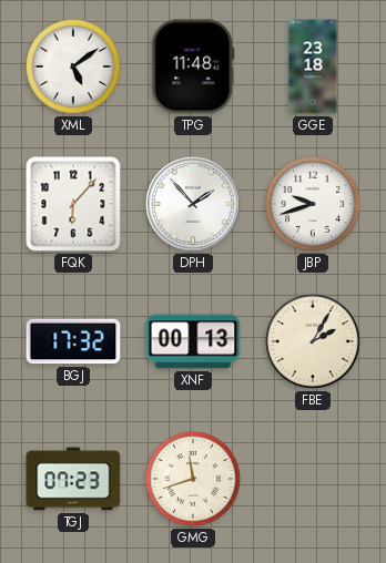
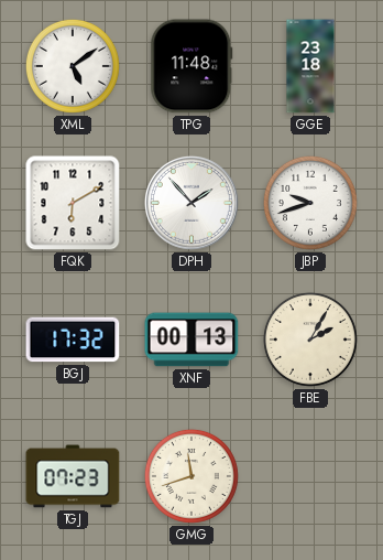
FQK: 6:07 -> 6:10
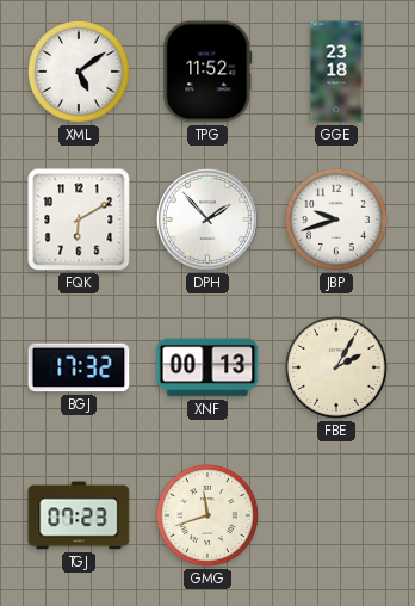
TPG: 11:48 -> 11:52
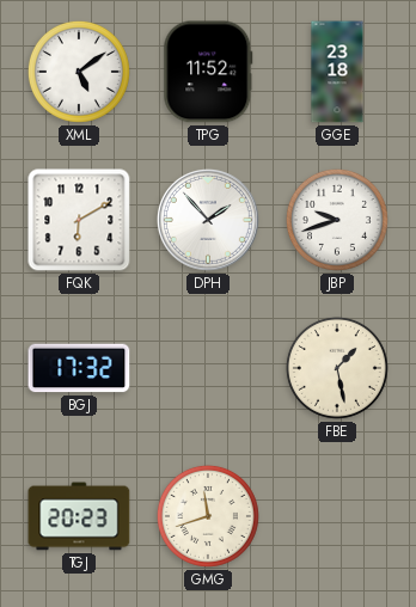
XNF: 00:13 -> none
FBE: 2:05 -> 1:28
TGJ: 07:23 -> 20:23
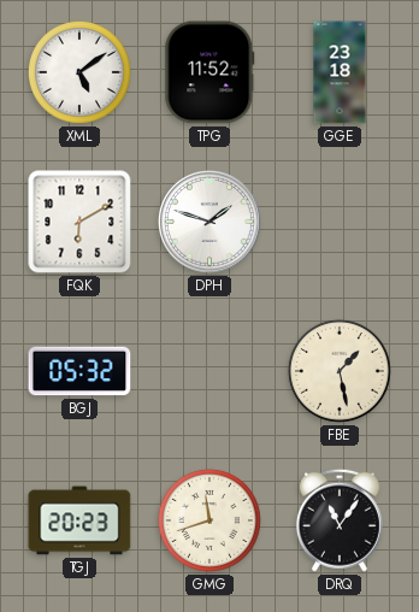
DPH: 1:53 -> 1:48
JBP: 9:42 -> none
BGJ: 17:32 -> 05:32
DRQ: none -> 11:06
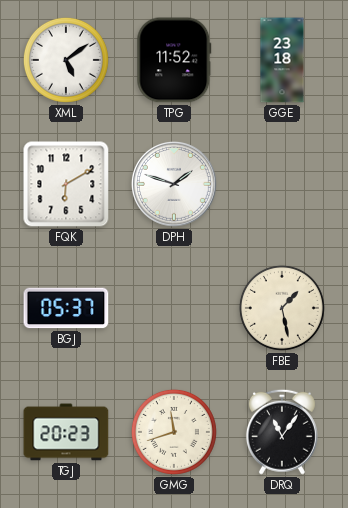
BGJ: 05:32 -> 05:37
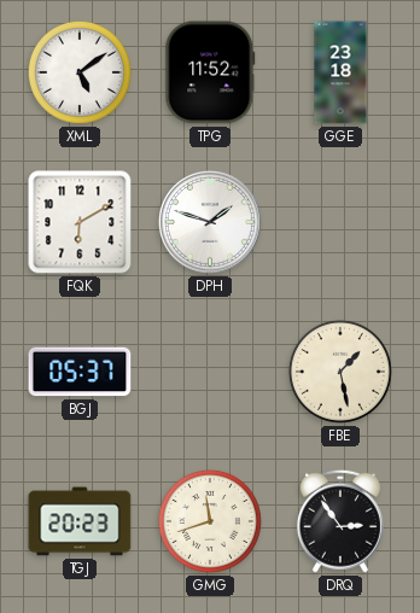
DRQ: 11:06 -> 2:54
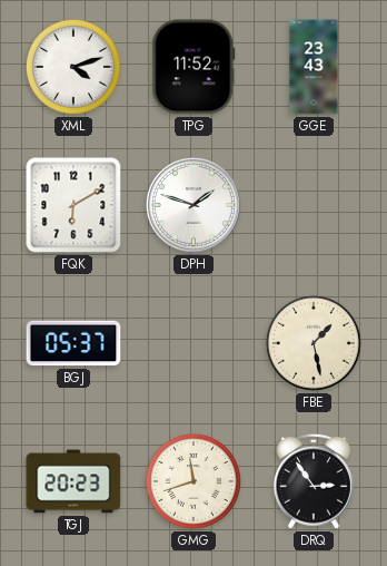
XML: 5:09 -> 4:12
GGE: 23:18 -> 23:43
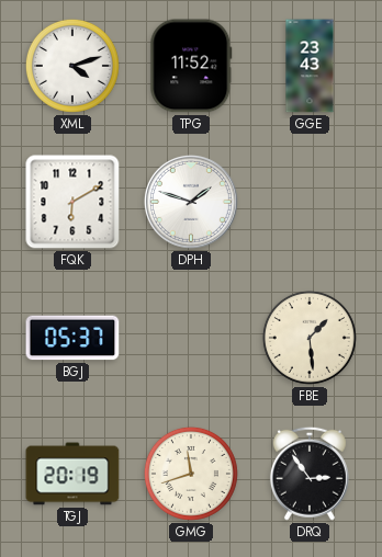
FBE: 1:28 -> 1:29
TGJ: 20:23 -> 20:19
